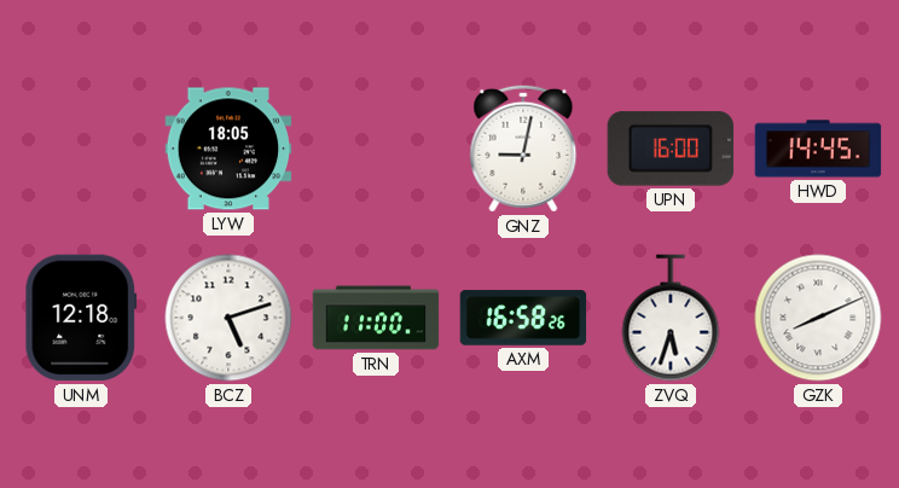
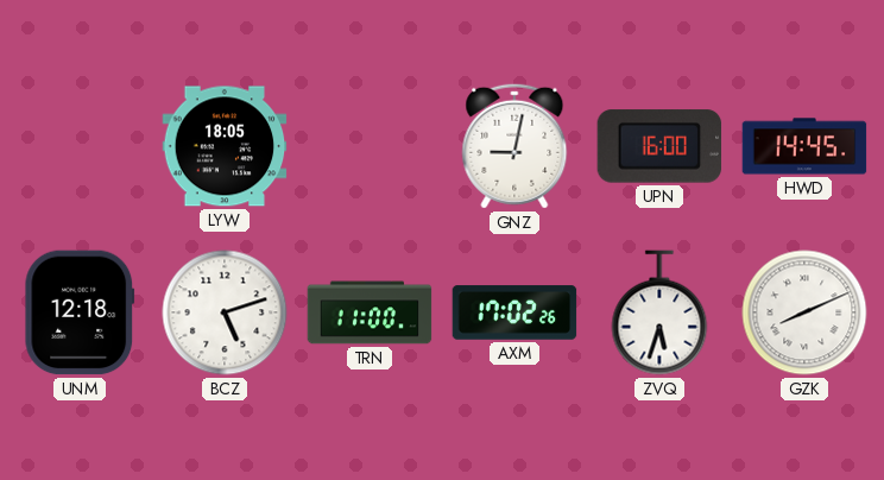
AXM: 16:58 -> 17:02
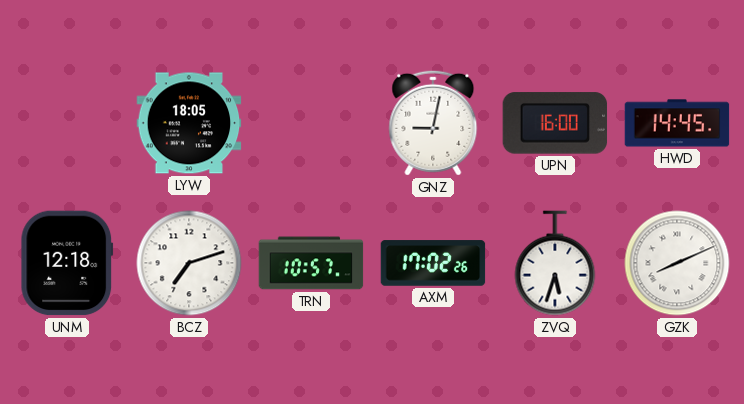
BCZ: 5:12 -> 7:12
TRN: 11:00 -> 10:57
